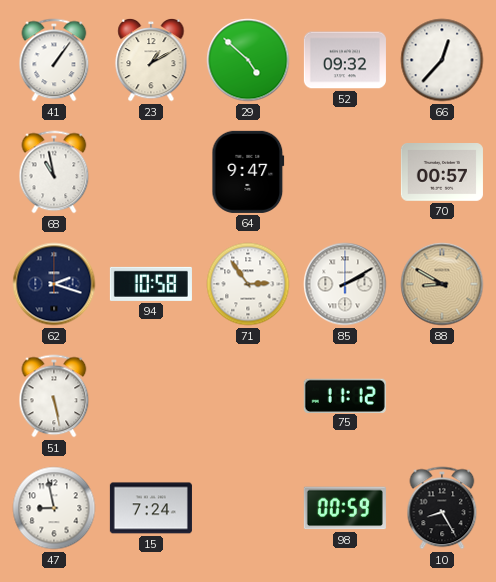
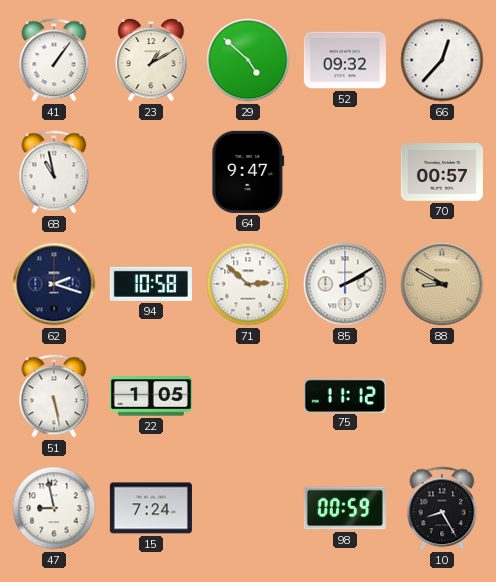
71: 2:54 -> 2:52
22: none -> 1:05
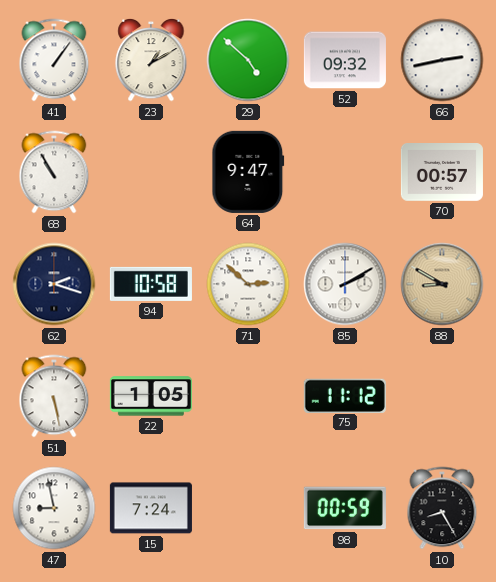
66: 12:37 -> 2:43
68: 10:58 -> 10:55
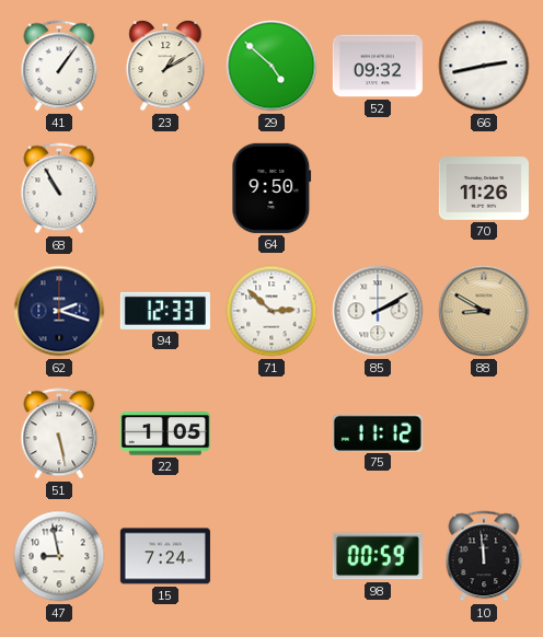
64: 9:47 -> 9:50
70: 00:57 -> 11:26
94: 10:58 -> 12:33
10: 8:25 -> 11:59
